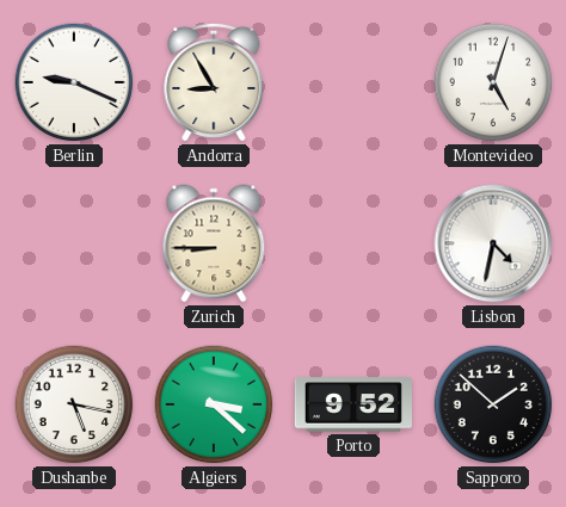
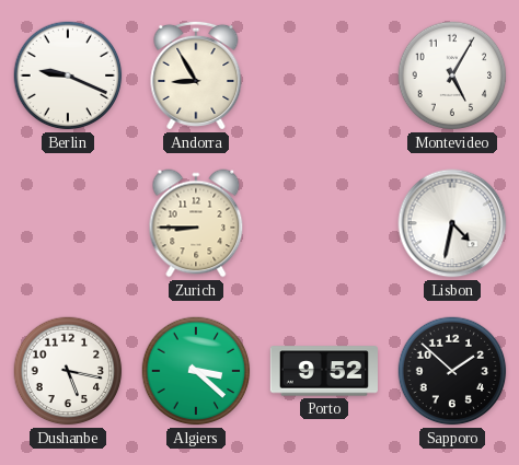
Montevideo: 5:03 -> 5:05
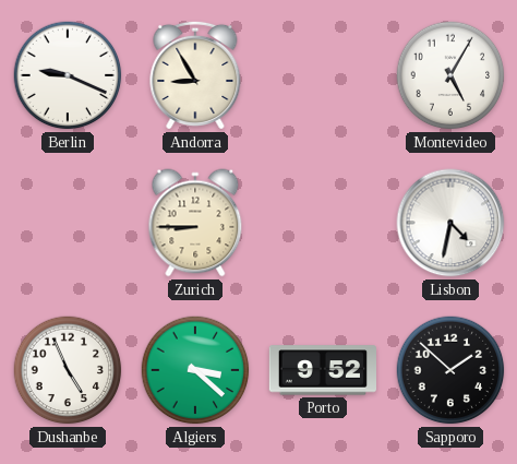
Dushanbe: 5:17 -> 4:56
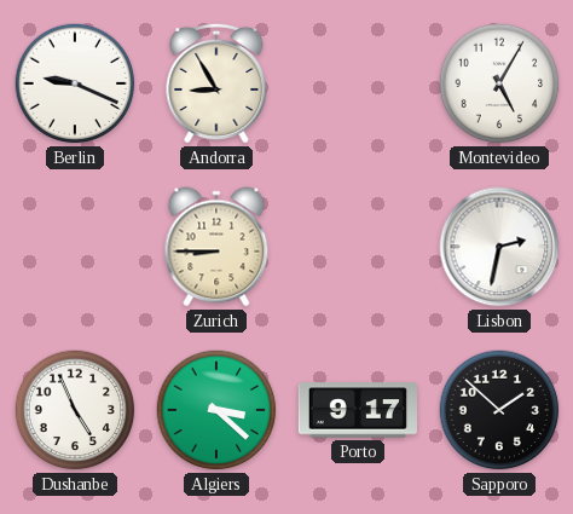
Lisbon: 4:32 -> 2:32
Porto: 9:52 -> 9:17
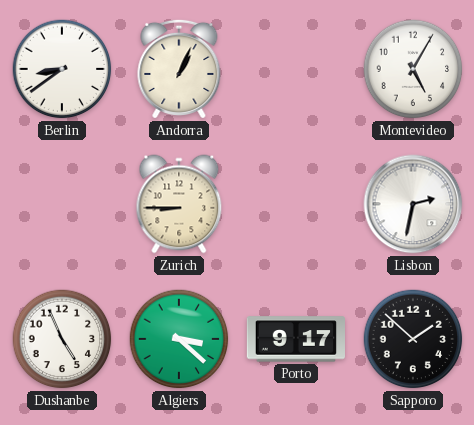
Berlin: 9:19 -> 8:39
Andorra: 8:55 -> 1:04
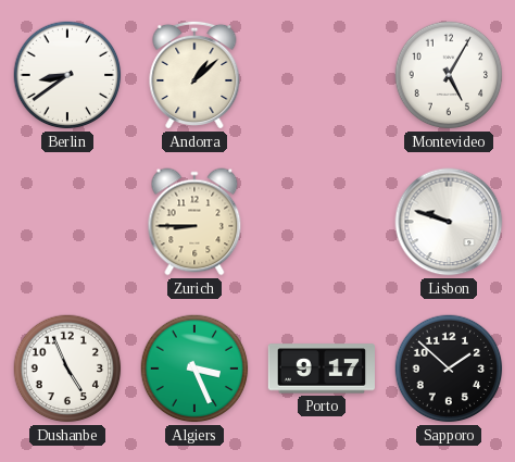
Andorra: 1:04 -> 1:08
Lisbon: 2:32 -> 9:48
Algiers: 3:22 -> 3:26
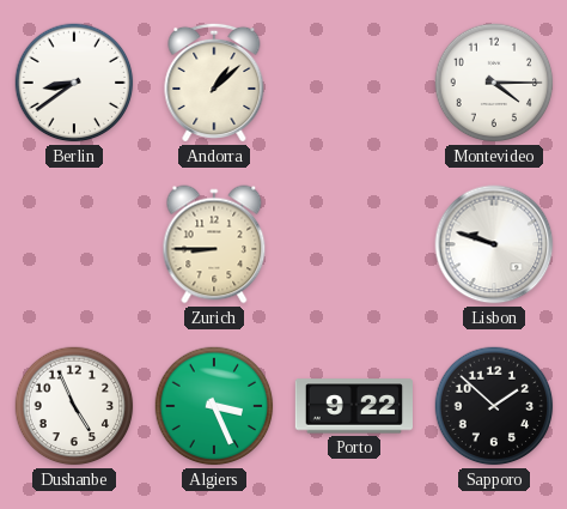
Montevideo: 5:05 -> 4:15
Porto: 9:17 -> 9:22
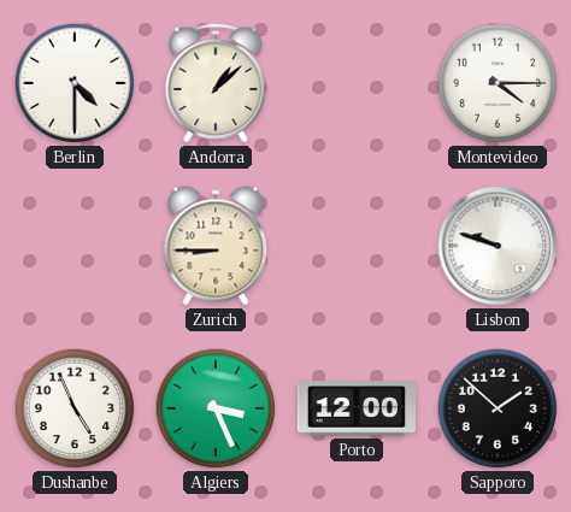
Berlin: 8:39 -> 4:30
Porto: 9:22 -> 12:00
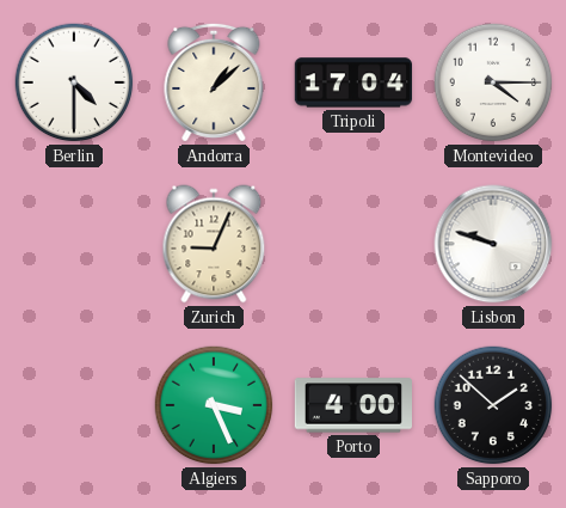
Tripoli: none -> 17:04
Zurich: 8:45 -> 9:04
Dushanbe: 4:56 -> none
Porto: 12:00 -> 4:00
